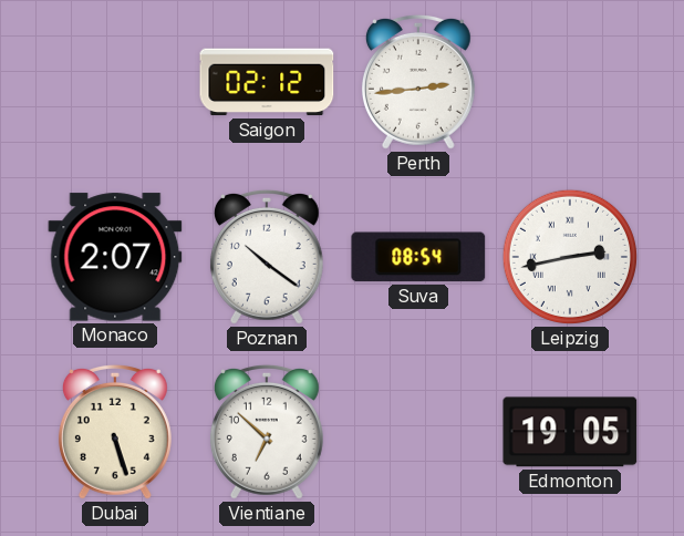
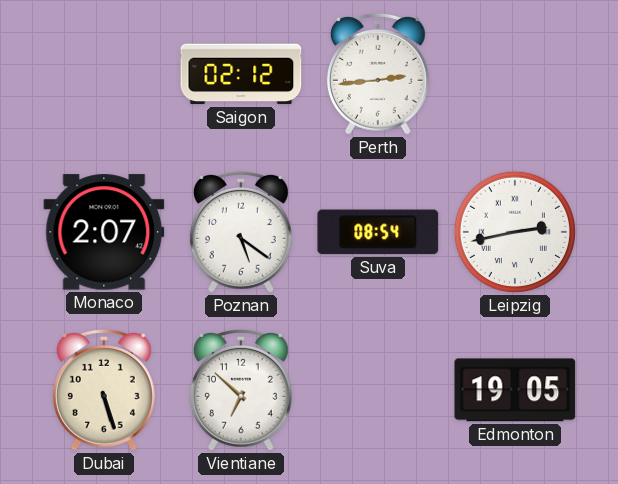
Poznan: 10:21 -> 5:21
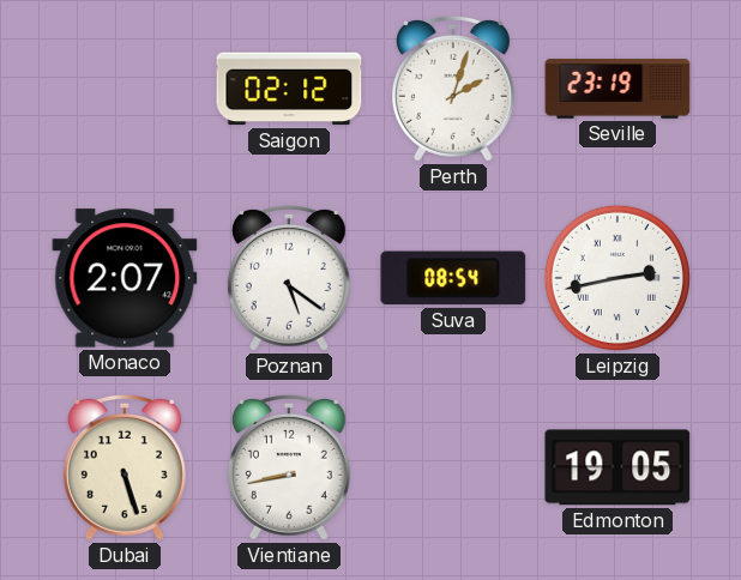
Perth: 2:44 -> 2:03
Seville: none -> 23:19
Vientiane: 6:52 -> 8:43
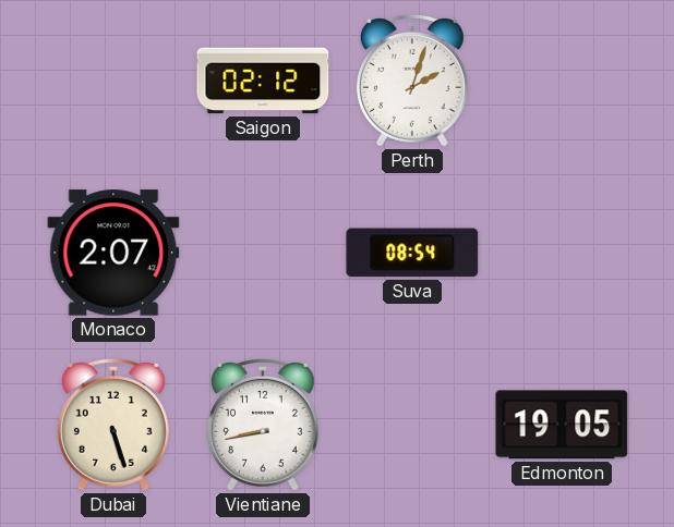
Seville: 23:19 -> none
Poznan: 5:21 -> none
Leipzig: 2:43 -> none
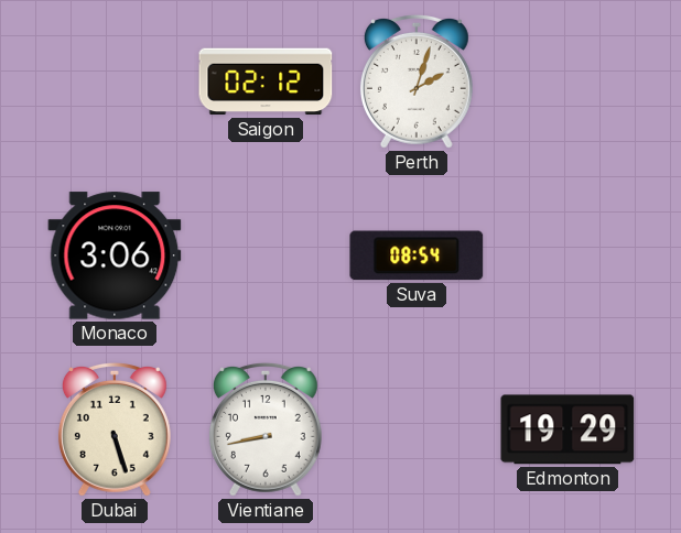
Monaco: 2:07 -> 3:06
Edmonton: 19:05 -> 19:29
